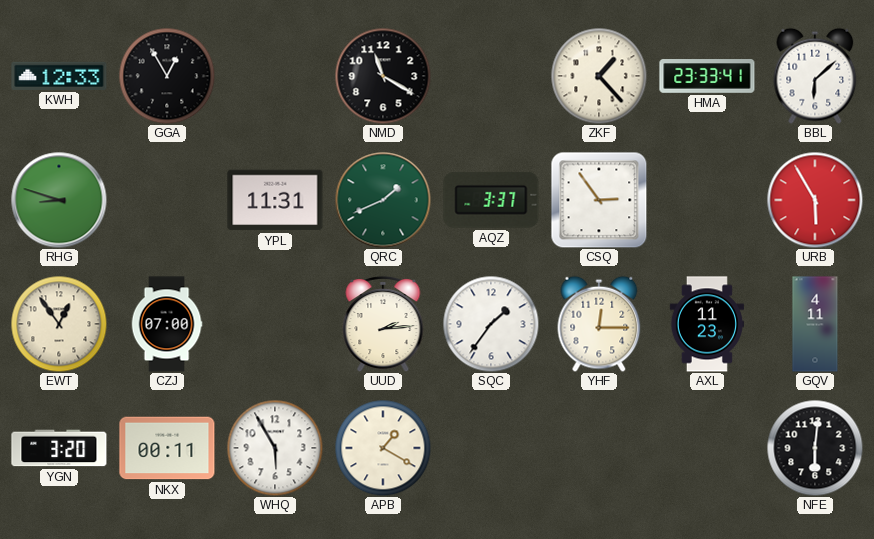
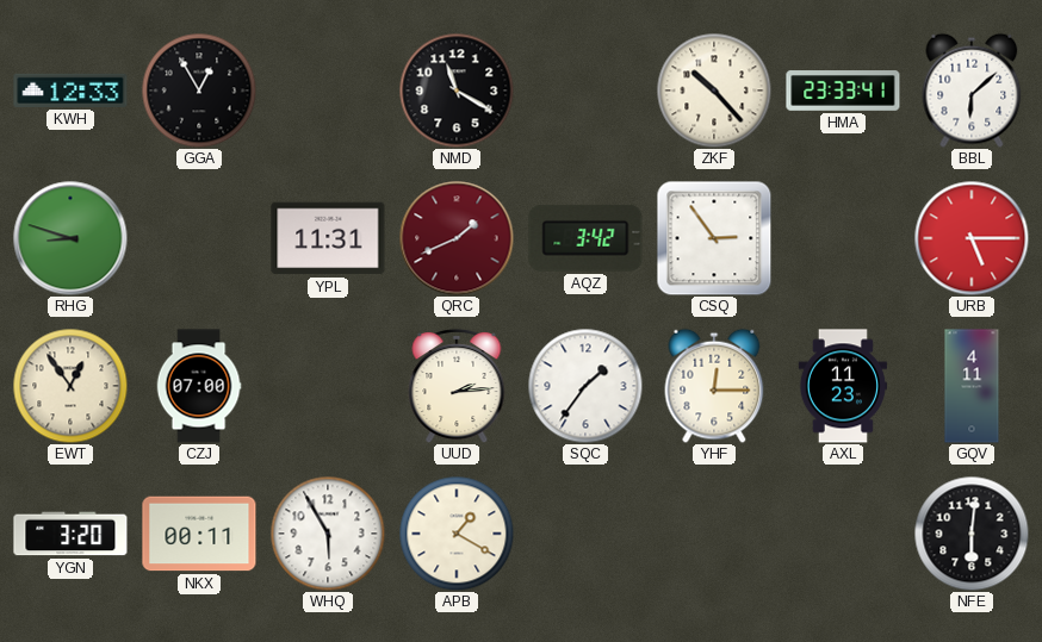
ZKF: 1:23 -> 10:23
QRC dial: green -> burgundy
AQZ: 3:37 -> 3:42
URB: 5:55 -> 5:15
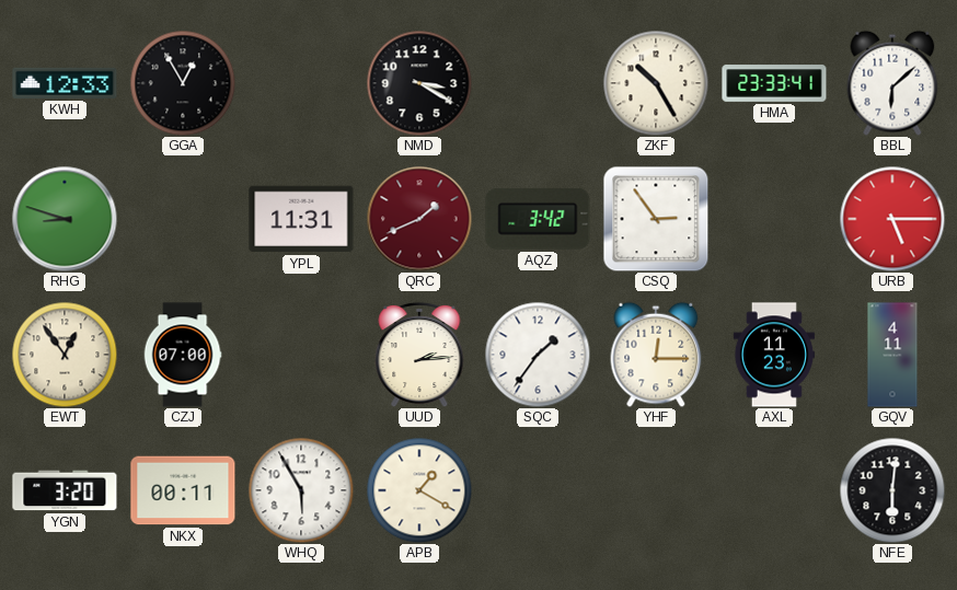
NMD: 11:20 -> 3:20
ZKF: 10:23 -> 10:25
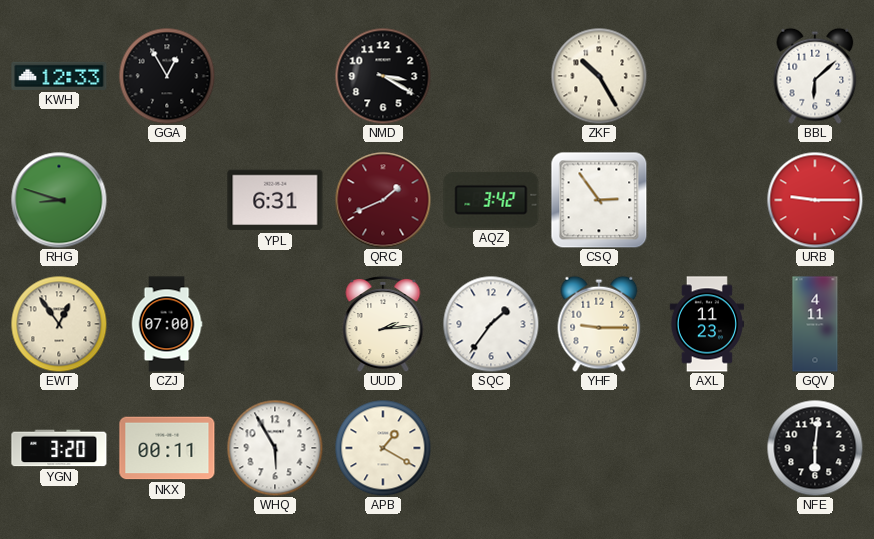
HMA: 23:33 -> none
YPL: 11:31 -> 6:31
URB: 5:15 -> 9:15
YHF: 12:15 -> 9:15
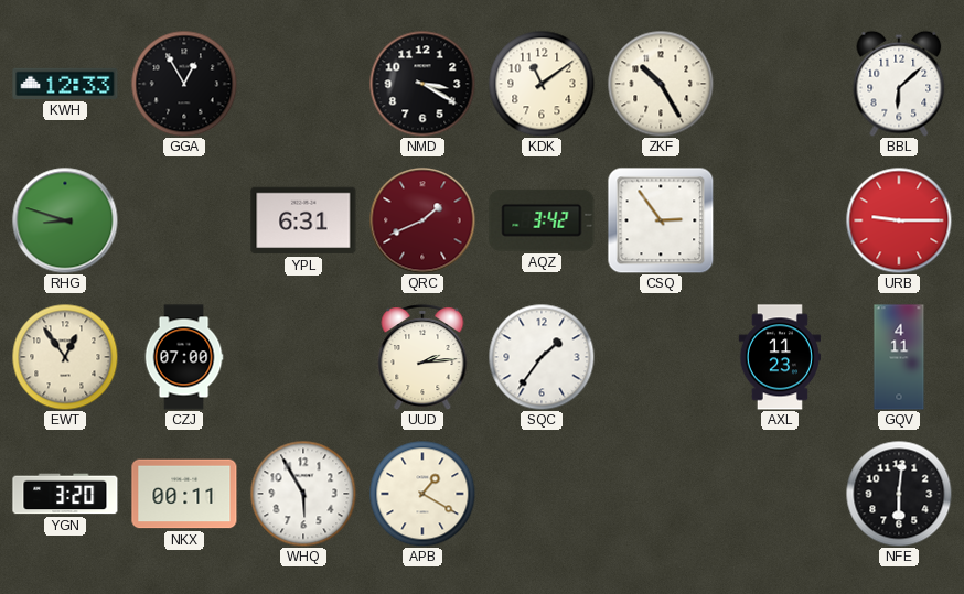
KDK: none -> 11:09
YHF: 9:15 -> none
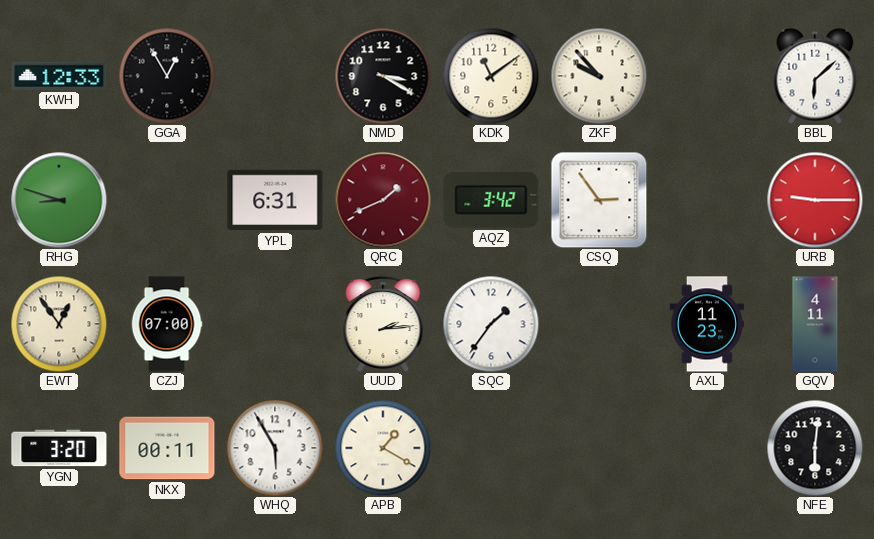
ZKF: 10:25 -> 9:53
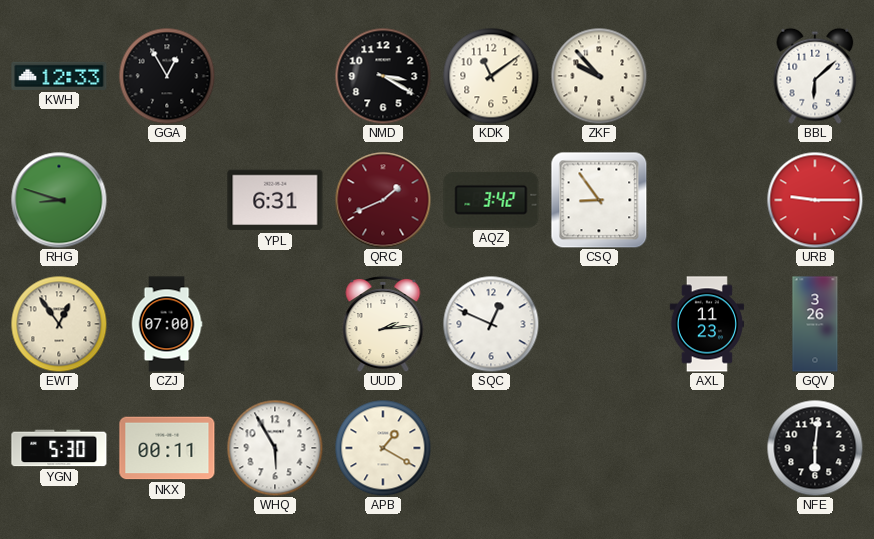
CSQ: 2:54 -> 8:54
SQC: 1:36 -> 12:49
GQV: 4:11 -> 3:26
YGN: 3:20 -> 5:30
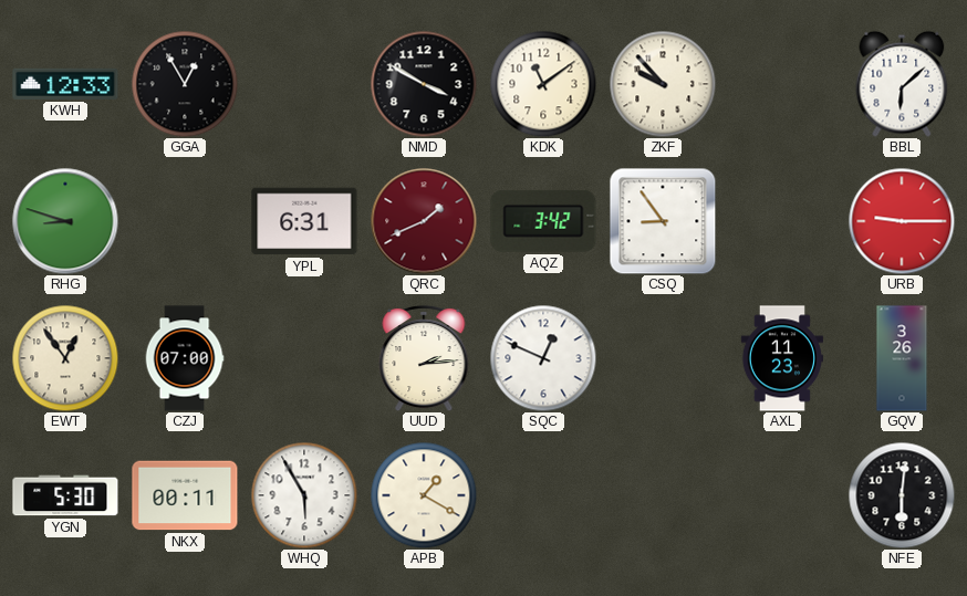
NMD: 3:20 -> 3:50
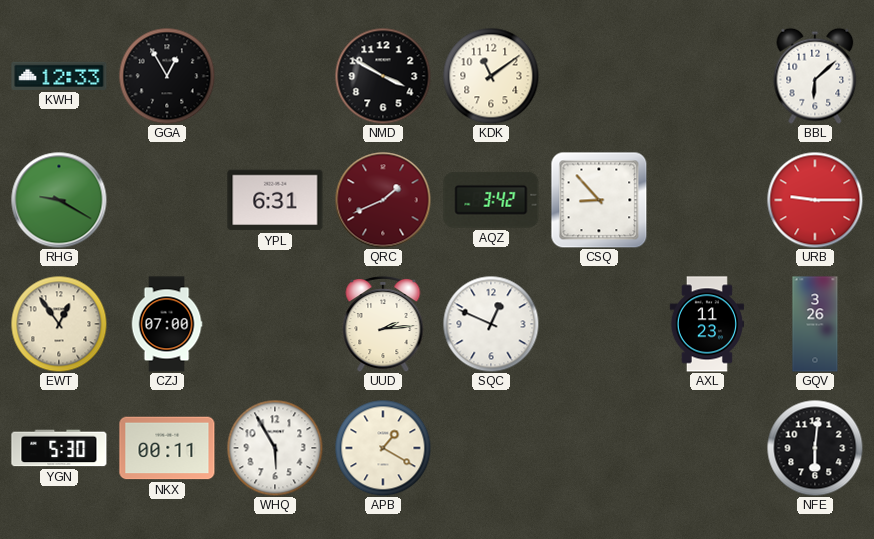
ZKF: 9:53 -> none
RHG: 8:48 -> 9:20
CSQ: 8:54 -> 8:53
